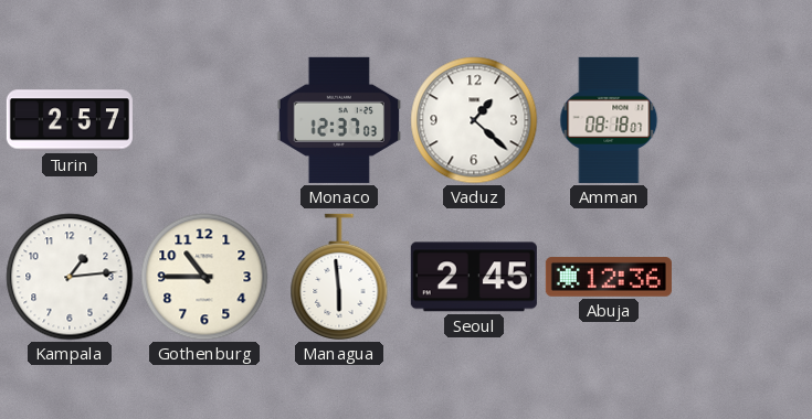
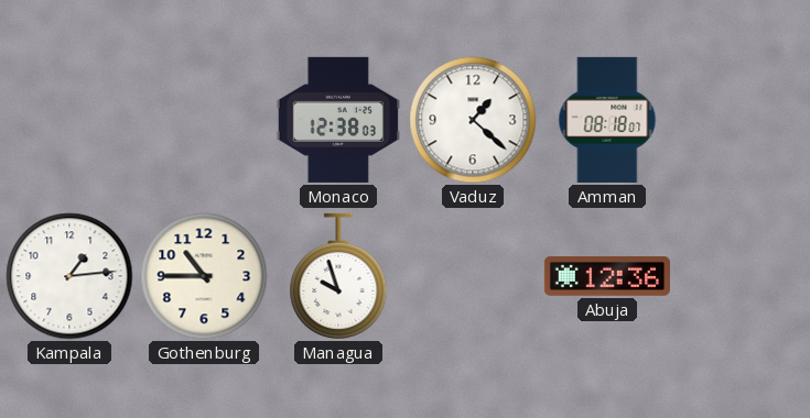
Turin: 2:57 -> none
Monaco: 12:37 -> 12:38
Managua: 5:59 -> 9:57
Seoul: 2:45 -> none
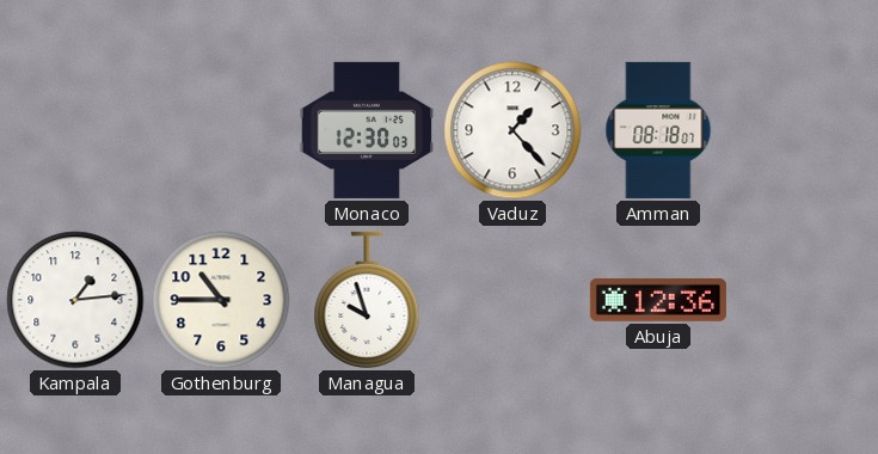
Monaco: 12:38 -> 12:30
Vaduz: 1:22 -> 1:23
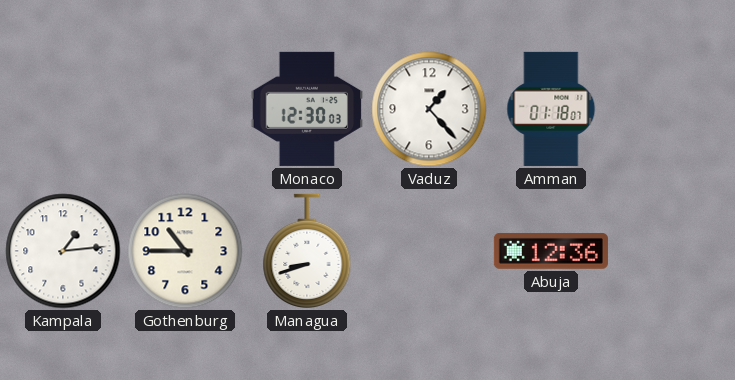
Amman: 08:18 -> 01:18
Managua: 9:57 -> 8:42
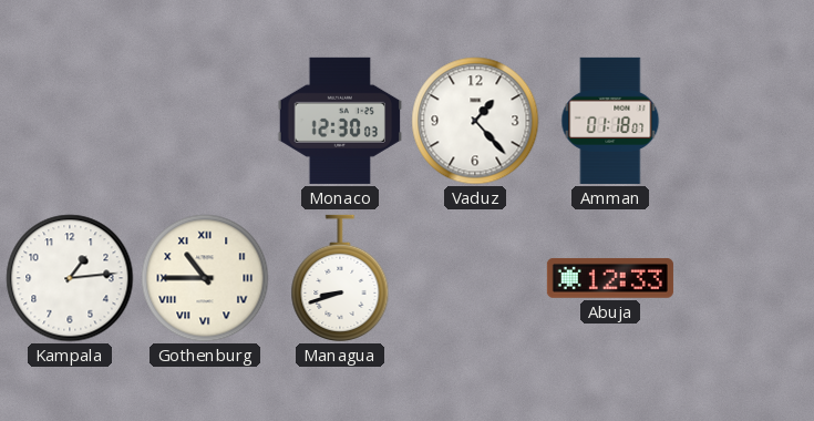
Gothenburg numerals: Arabic -> Roman
Abuja: 12:36 -> 12:33
